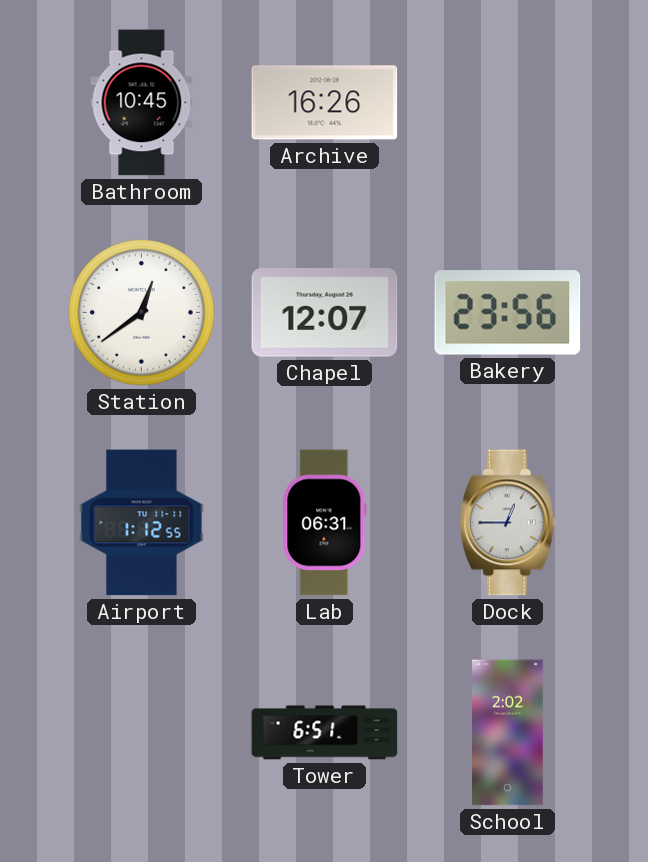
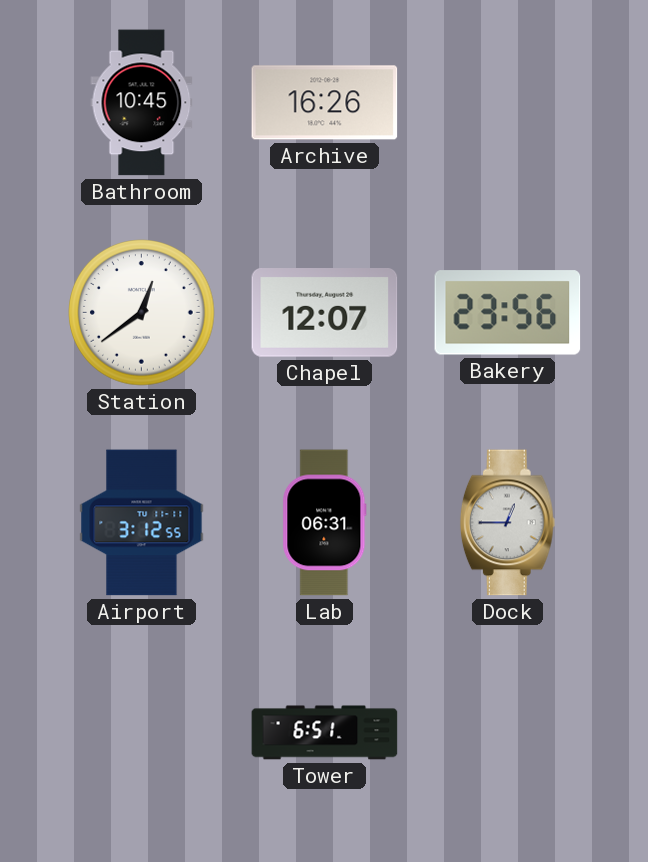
Airport: 1:12 -> 3:12
School: 2:02 -> none
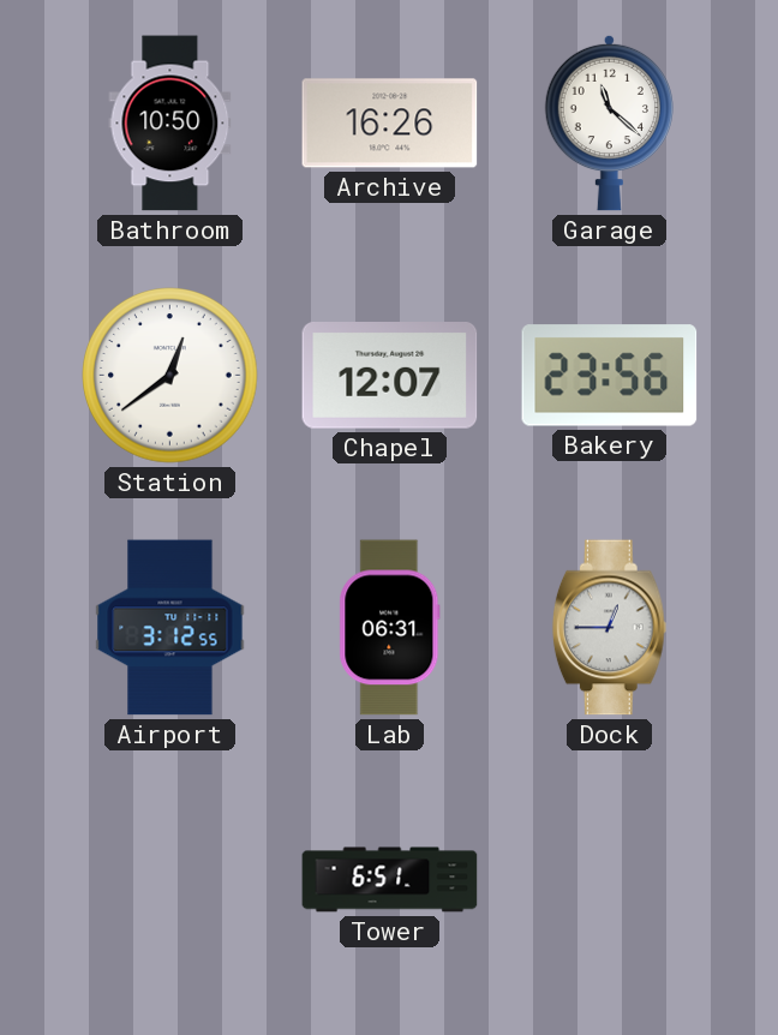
Bathroom: 10:45 -> 10:50
Garage: none -> 11:22
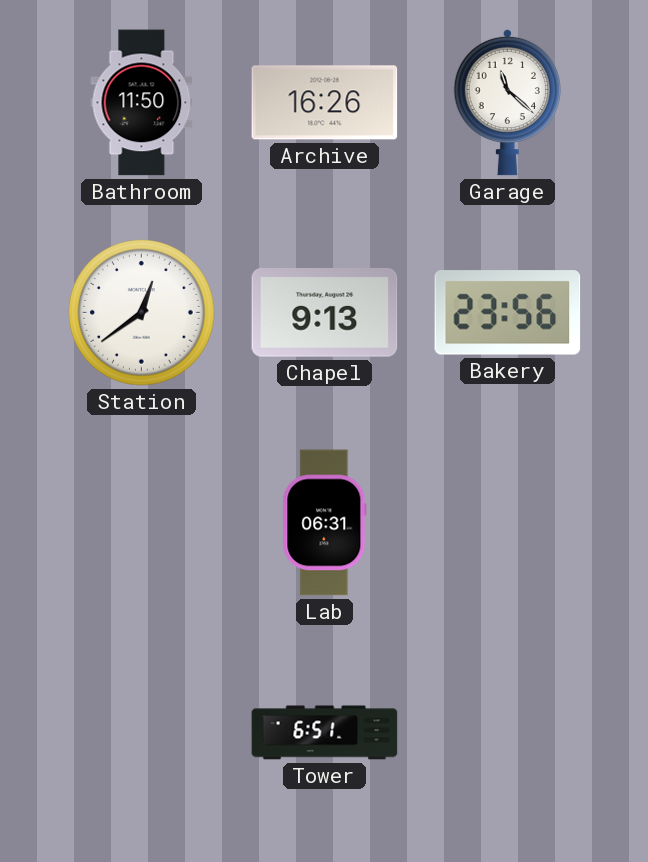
Bathroom: 10:50 -> 11:50
Chapel: 12:07 -> 9:13
Airport: 3:12 -> none
Dock: 12:45 -> none
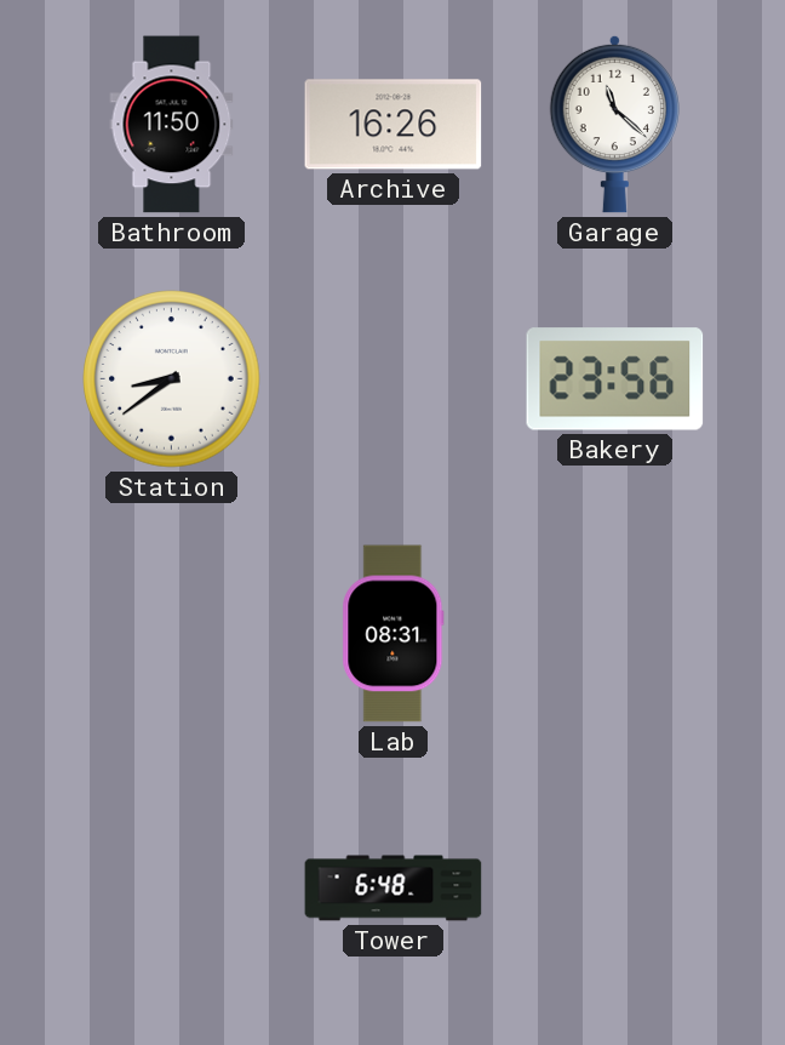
Station: 12:39 -> 8:39
Chapel: 9:13 -> none
Lab: 06:31 -> 08:31
Tower: 6:51 -> 6:48
